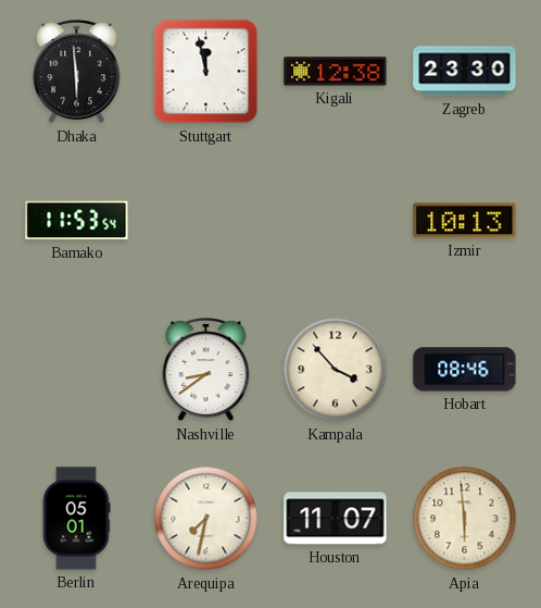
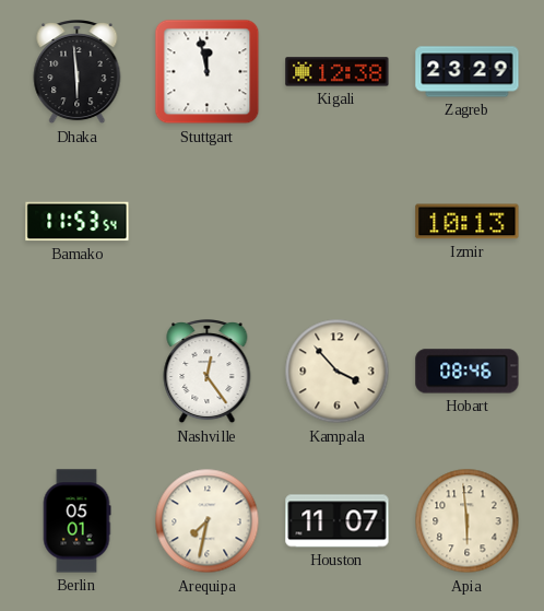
Zagreb: 23:30 -> 23:29
Nashville: 8:39 -> 12:24
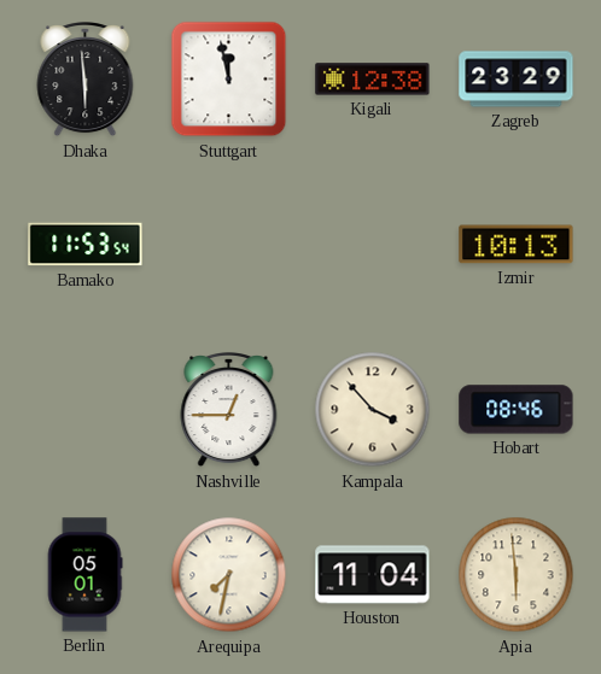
Nashville: 12:24 -> 12:45
Houston: 11:07 -> 11:04
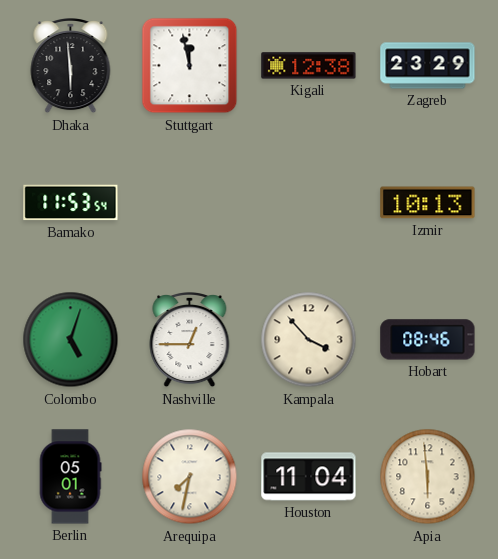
Colombo: none -> 5:03
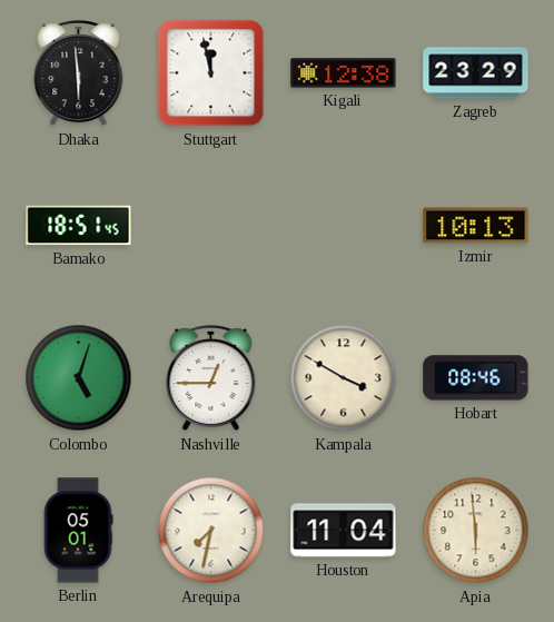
Bamako: 11:53 -> 18:51
Kampala: 3:53 -> 3:50
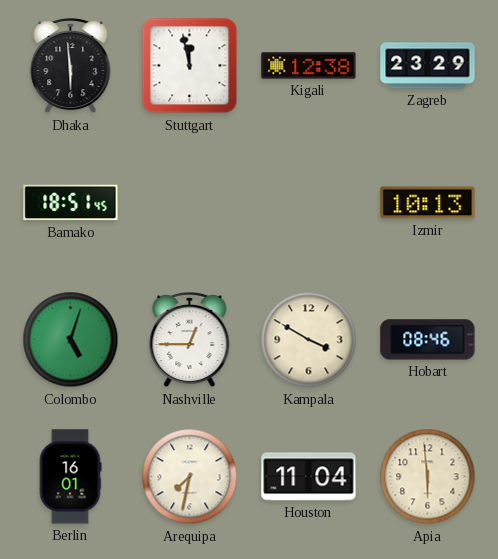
Berlin: 05:01 -> 16:01
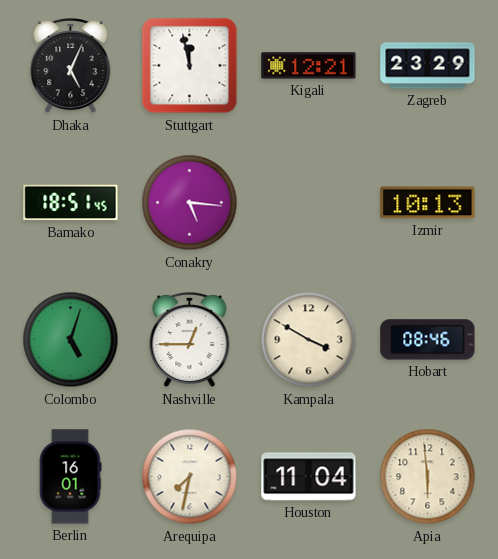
Dhaka: 5:59 -> 5:04
Kigali: 12:38 -> 12:21
Conakry: none -> 5:16
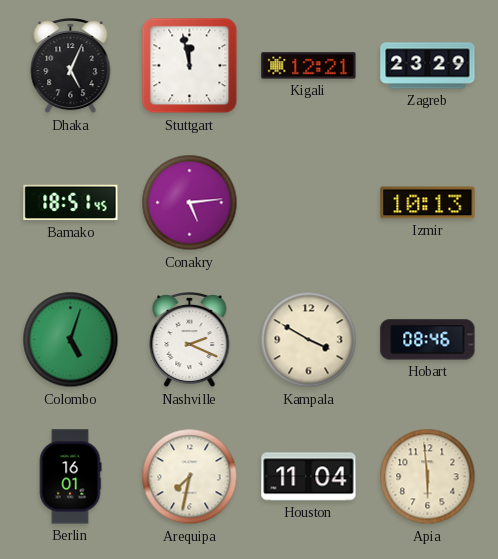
Conakry: 5:16 -> 5:14
Nashville: 12:45 -> 2:19
